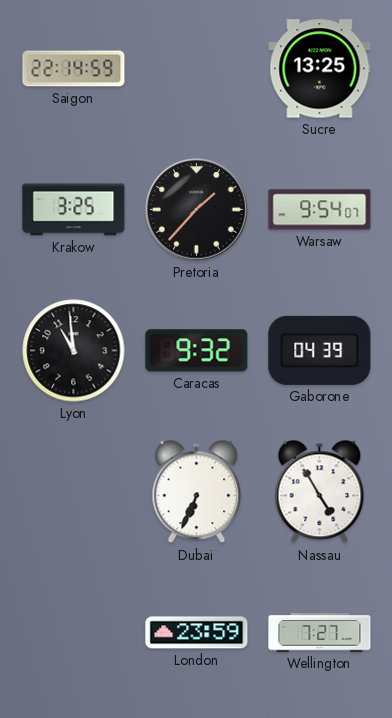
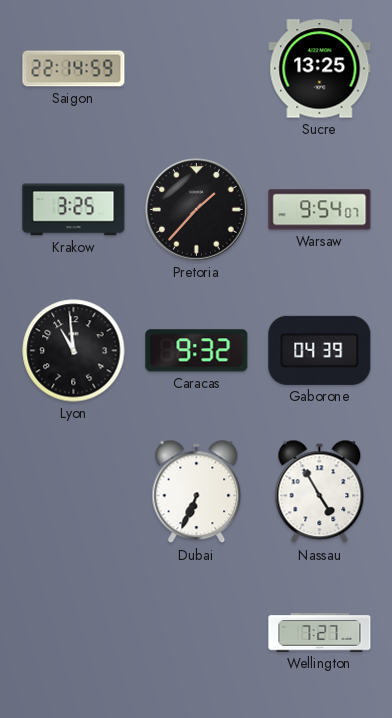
London: 23:59 -> none
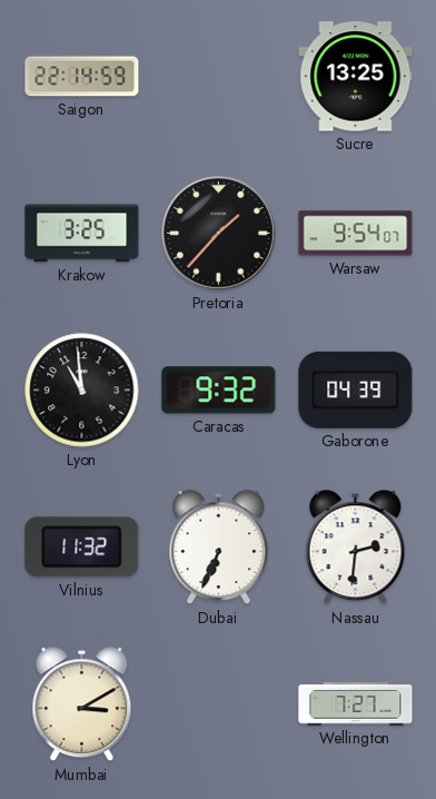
Vilnius: none -> 11:32
Nassau: 4:55 -> 2:31
Mumbai: none -> 3:10
